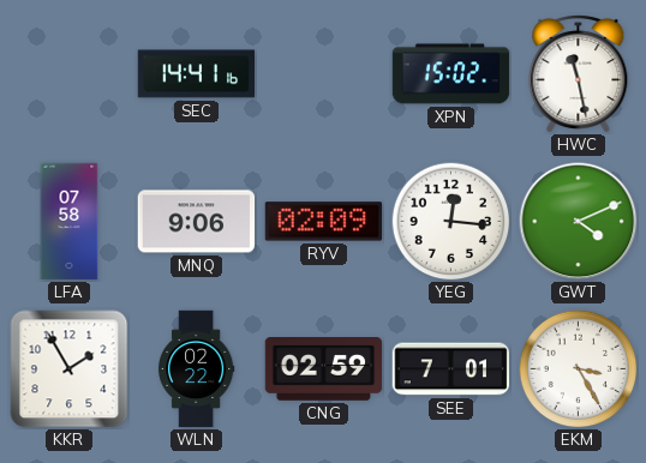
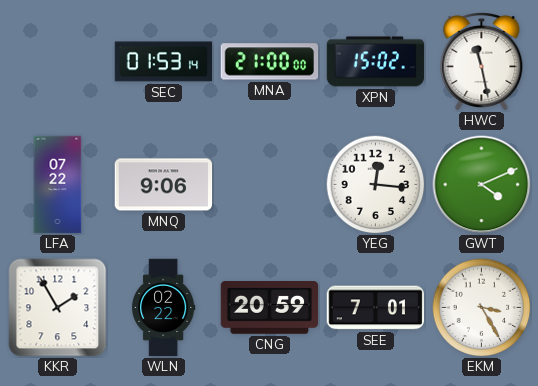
SEC: 14:41 -> 01:53
MNA: none -> 21:00
LFA: 07:58 -> 07:22
RYV: 02:09 -> none
CNG: 02:59 -> 20:59
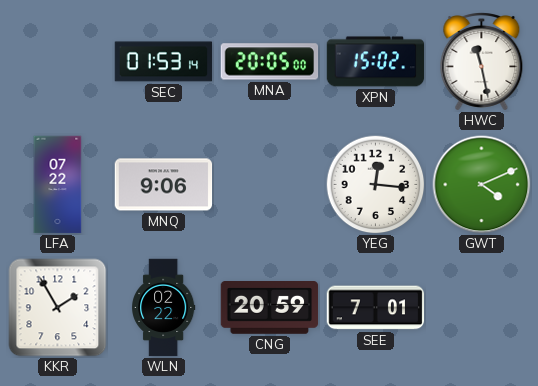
MNA: 21:00 -> 20:05
EKM: 3:25 -> none
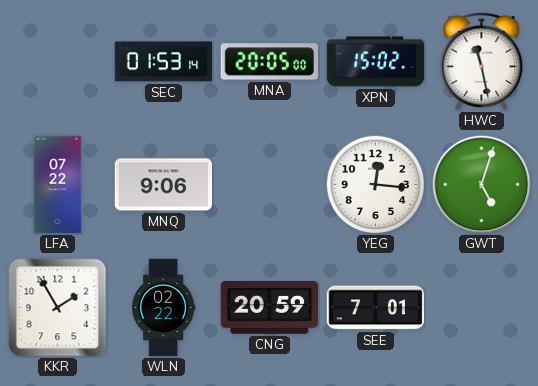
GWT: 4:11 -> 5:03
